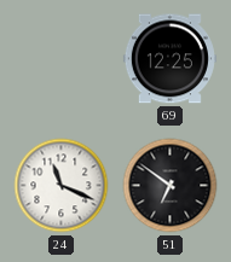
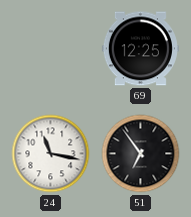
24: 11:19 -> 11:17
51: 6:51 -> 6:54
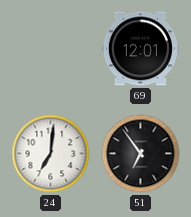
69: 12:25 -> 12:01
24: 11:17 -> 7:01
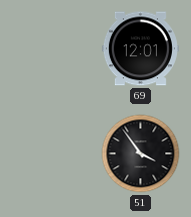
24: 7:01 -> none
51: 6:54 -> 3:54
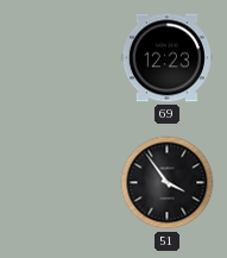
69: 12:01 -> 12:23
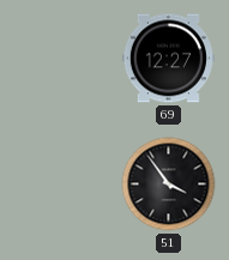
69: 12:23 -> 12:27
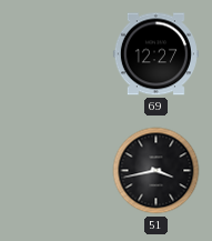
51: 3:54 -> 3:43
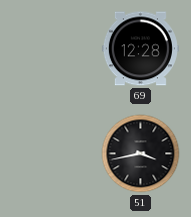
69: 12:27 -> 12:28
